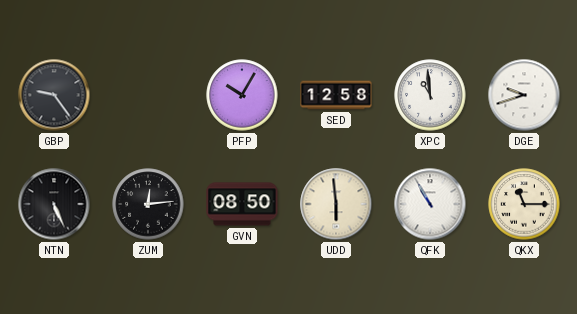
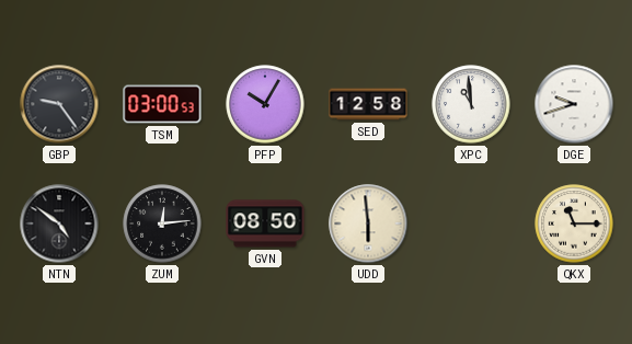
TSM: none -> 03:00
NTN: 5:26 -> 4:51
QFK: 10:55 -> none
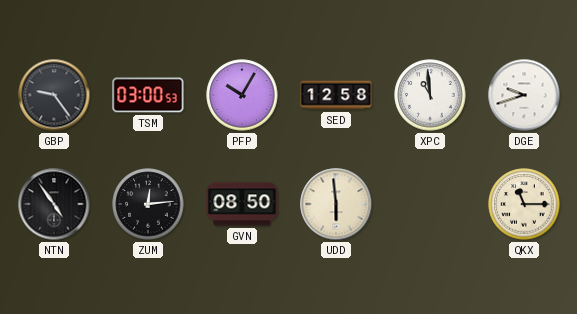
NTN: 4:51 -> 4:54
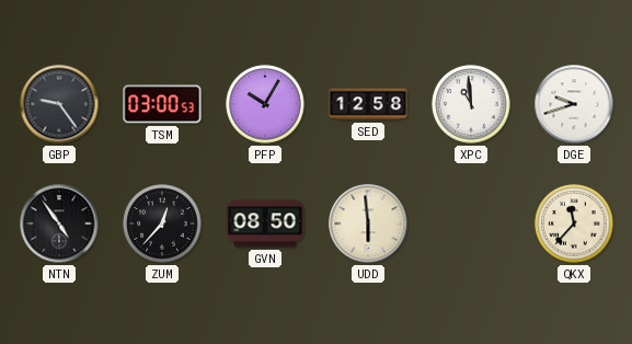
ZUM: 12:14 -> 12:37
QKX: 11:15 -> 11:37
